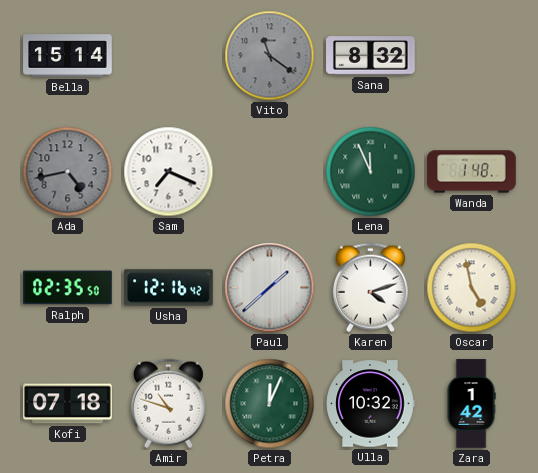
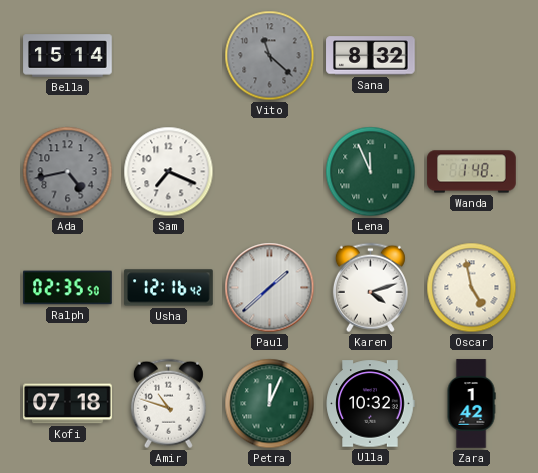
Vito: 11:21 -> 11:22
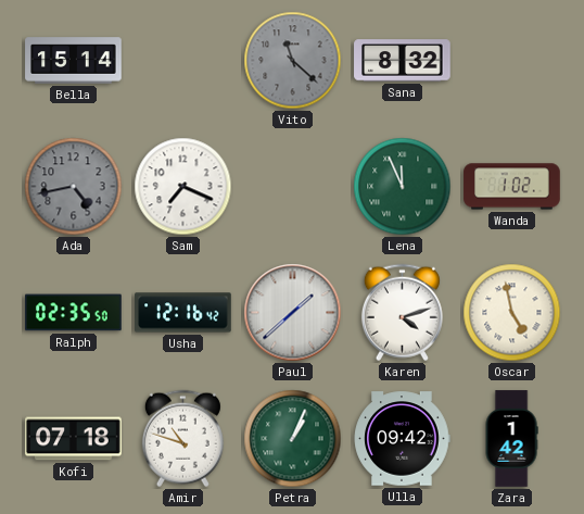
Wanda: 1:48 -> 1:02
Petra: 12:04 -> 1:04
Ulla: 10:32 -> 09:42
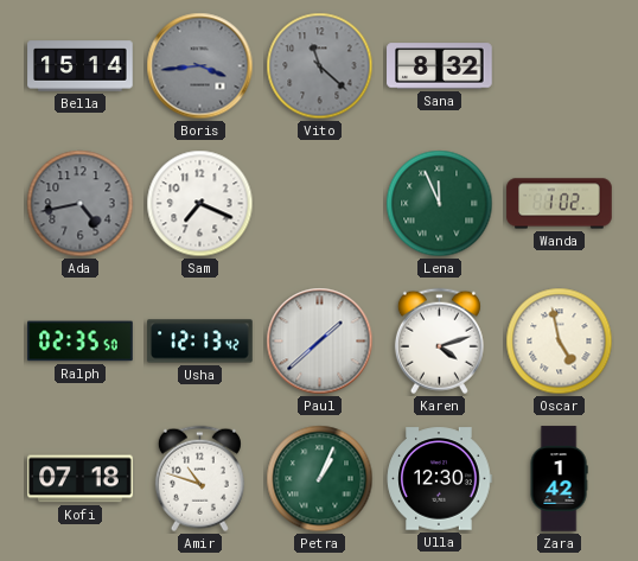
Boris: none -> 3:44
Usha: 12:16 -> 12:13
Ulla: 09:42 -> 12:30
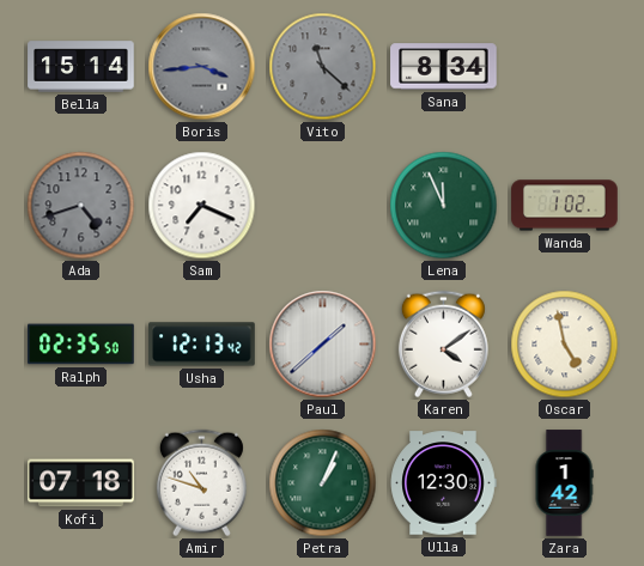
Sana: 8:32 -> 8:34
Ada: 4:43 -> 4:42
Karen: 4:12 -> 4:09
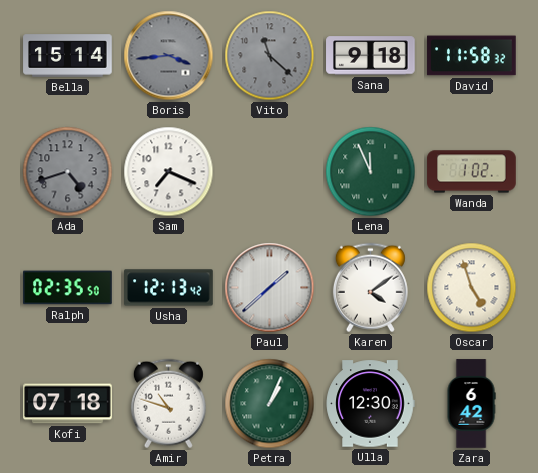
Sana: 8:34 -> 9:18
David: none -> 11:58
Oscar: 4:58 -> 4:57
Zara: 1:42 -> 6:42
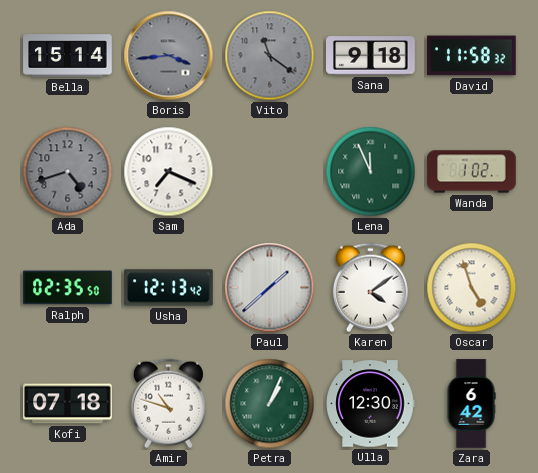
Vito: 11:22 -> 11:21
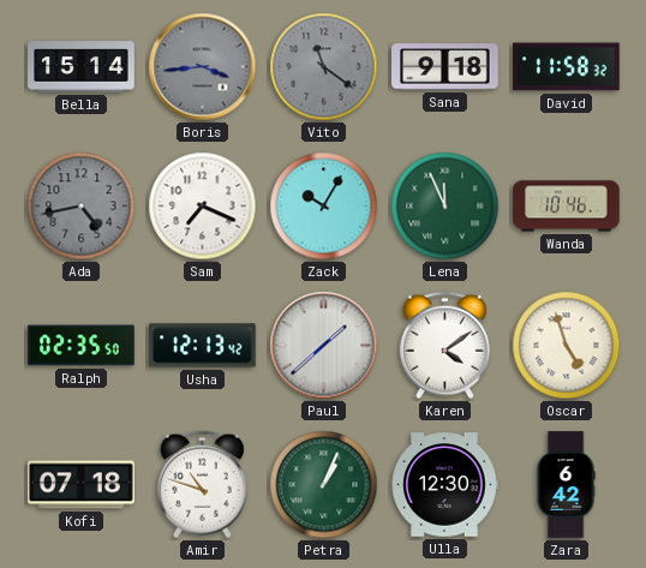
Ada: 4:42 -> 4:43
Zack: none -> 10:05
Wanda: 1:02 -> 10:46
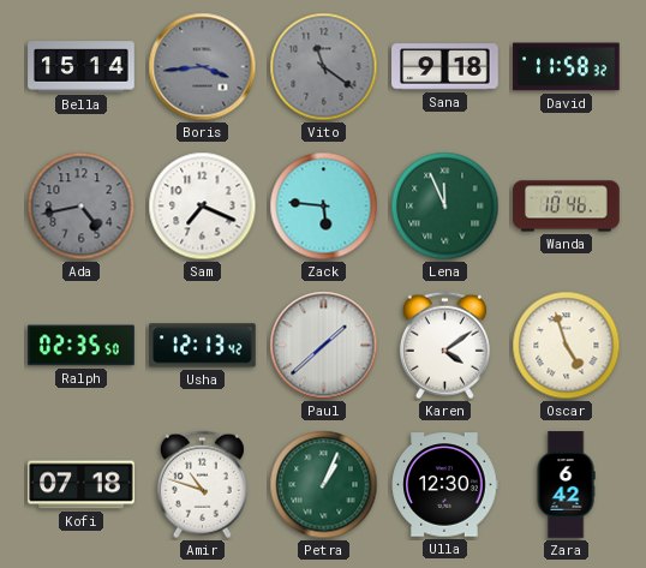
Zack: 10:05 -> 5:46
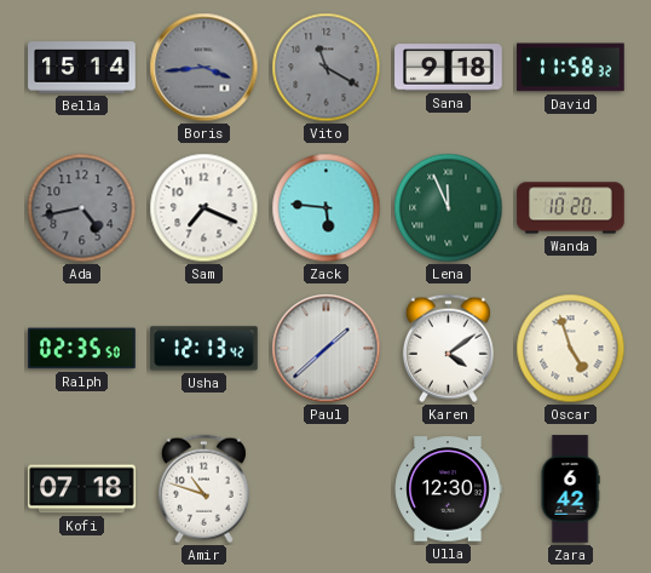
Vito: 11:21 -> 11:20
Wanda: 10:46 -> 10:20
Petra: 1:04 -> none
